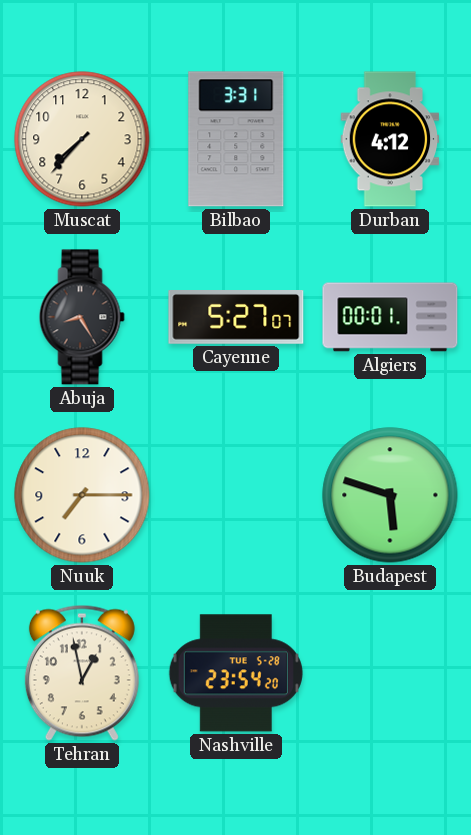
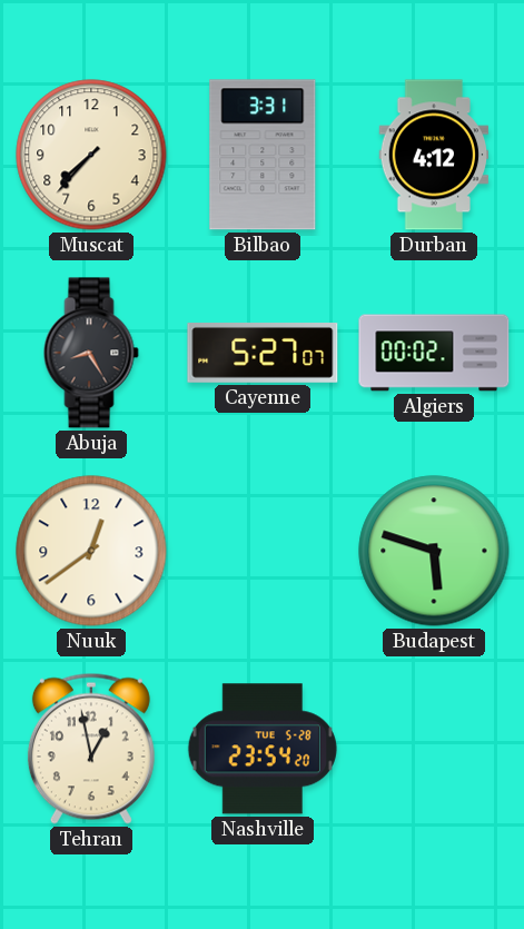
Algiers: 00:01 -> 00:02
Nuuk: 7:15 -> 12:39
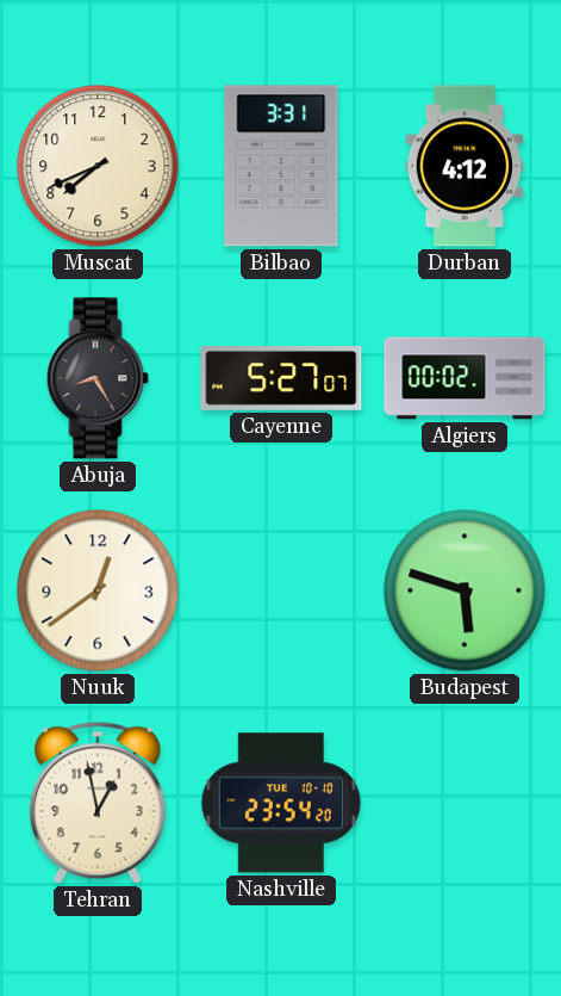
Muscat: 7:37 -> 7:41
Nashville date: TUE 5-28 -> TUE 10-10
